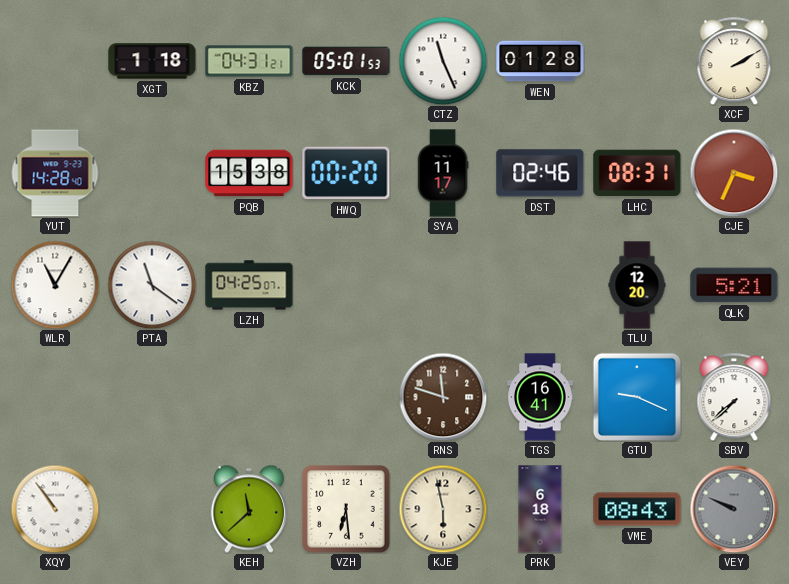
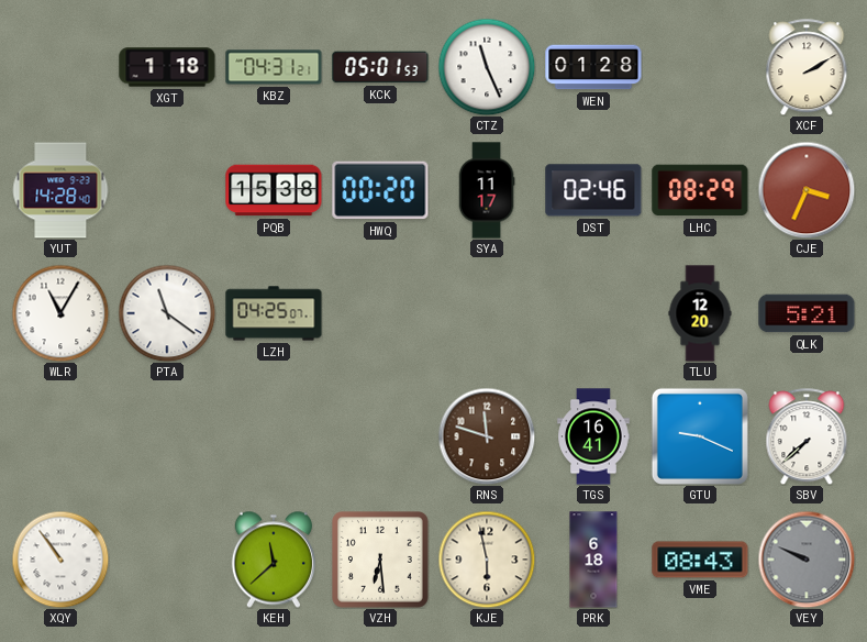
LHC: 08:31 -> 08:29
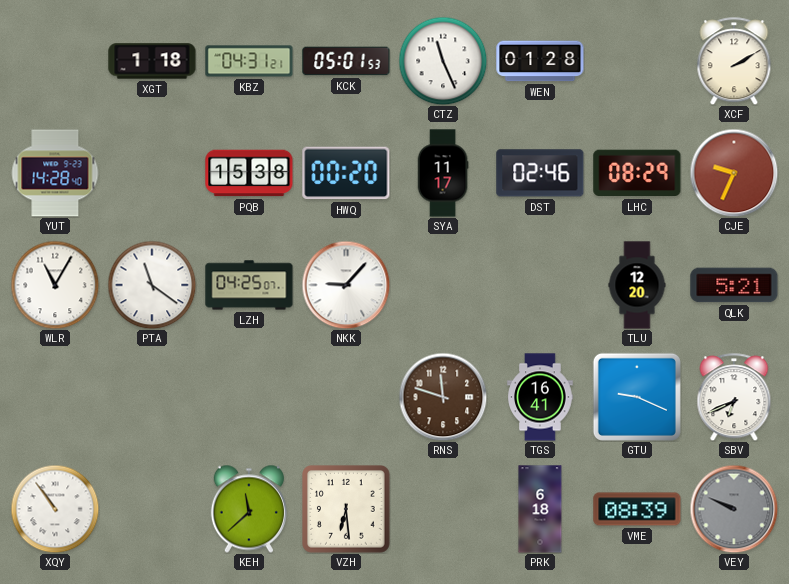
CJE: 3:34 -> 9:34
NKK: none -> 9:07
SBV: 7:38 -> 6:41
KJE: 5:58 -> none
VME: 08:43 -> 08:39
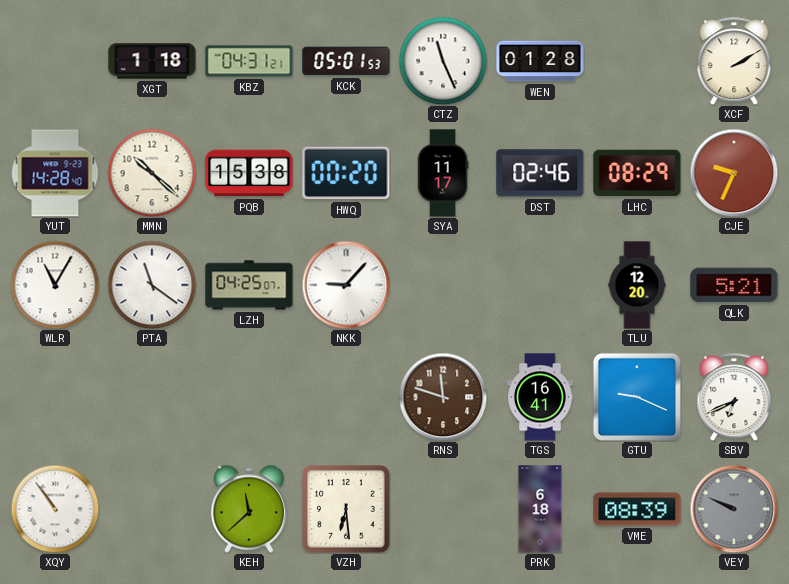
MMN: none -> 10:22
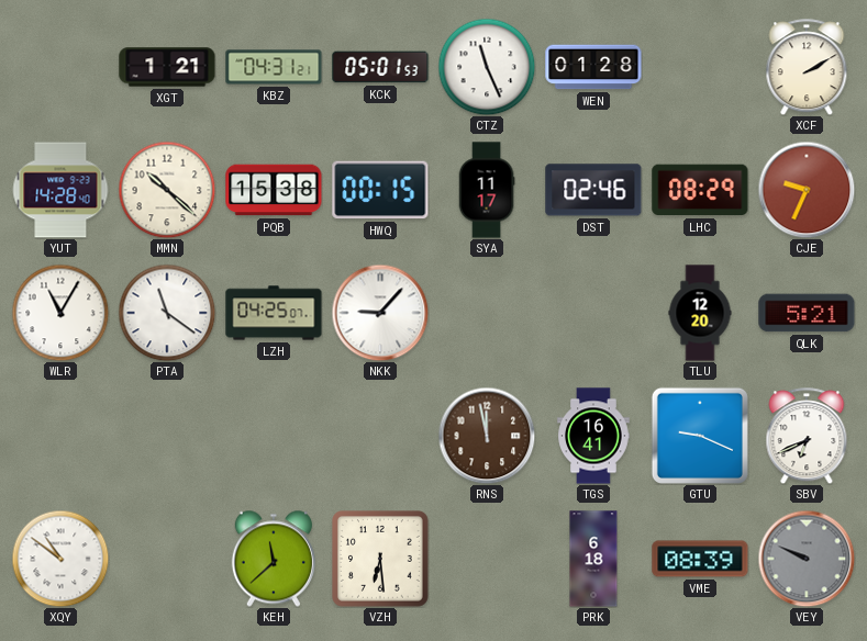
XGT: 1:18 -> 1:21
HWQ: 00:20 -> 00:15
RNS: 11:48 -> 11:58
XQY: 10:54 -> 10:51
